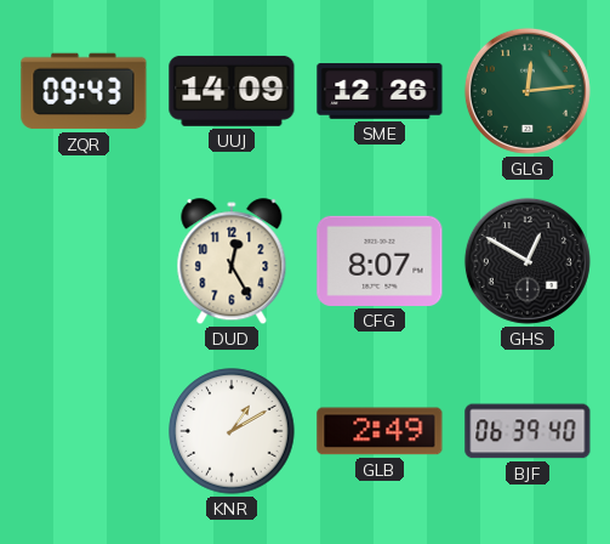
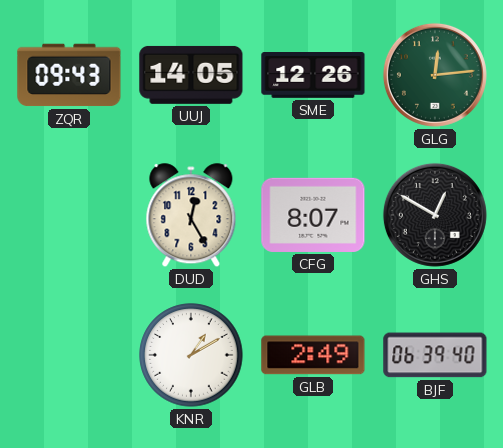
UUJ: 14:09 -> 14:05
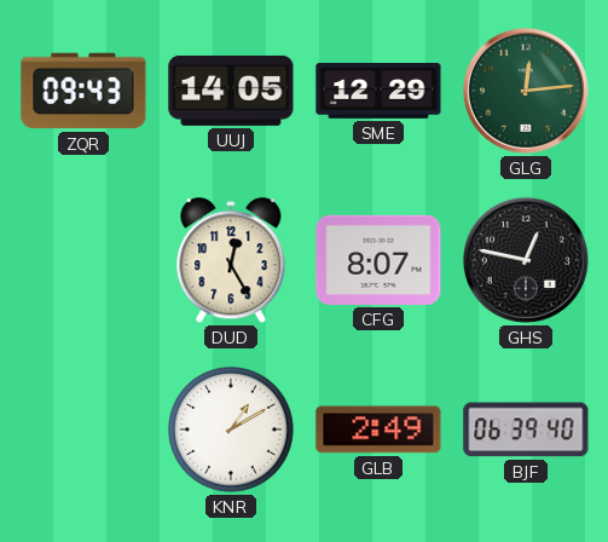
SME: 12:26 -> 12:29
GHS: 12:50 -> 12:47
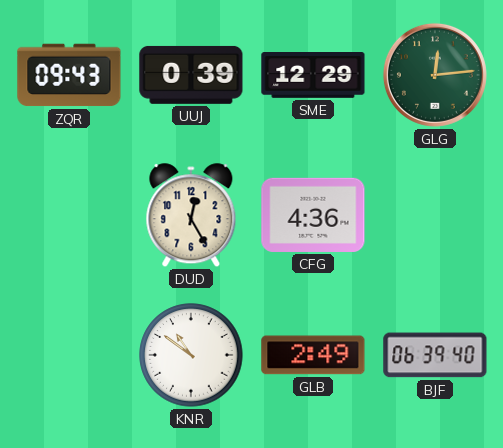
UUJ: 14:05 -> 0:39
CFG: 8:07 -> 4:36
GHS: 12:47 -> none
KNR: 1:10 -> 10:51
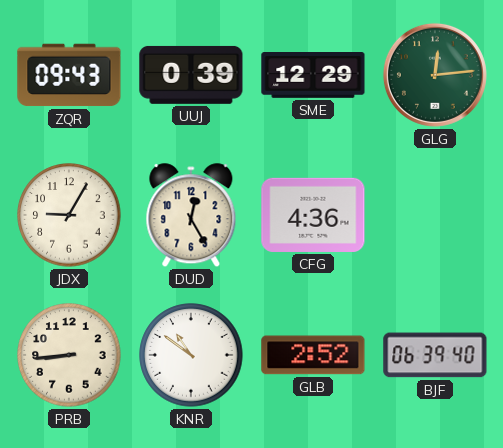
JDX: none -> 9:05
PRB: none -> 8:44
GLB: 2:49 -> 2:52
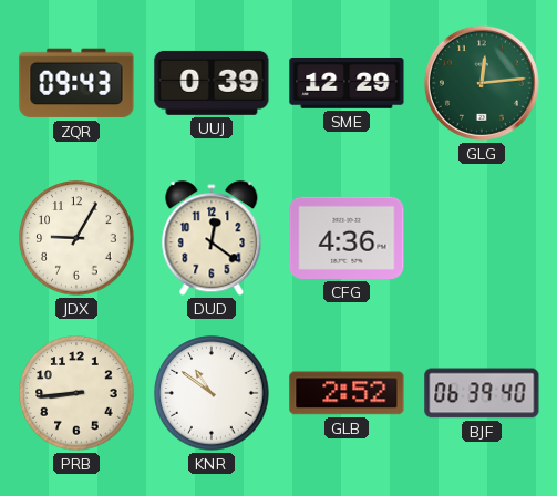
DUD: 12:25 -> 12:21
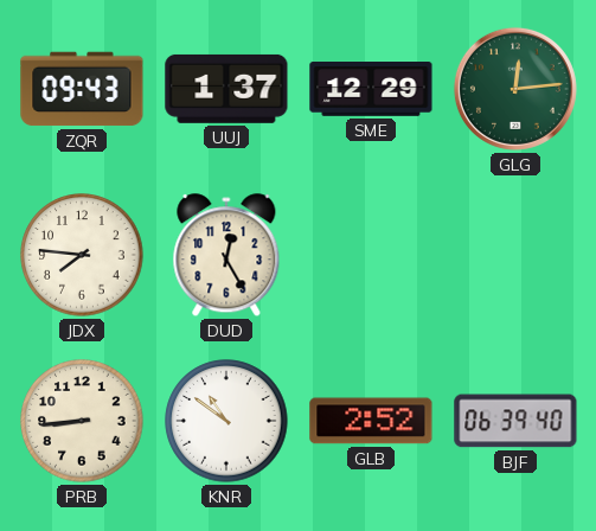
UUJ: 0:39 -> 1:37
JDX: 9:05 -> 7:46
DUD: 12:21 -> 12:25
CFG: 4:36 -> none
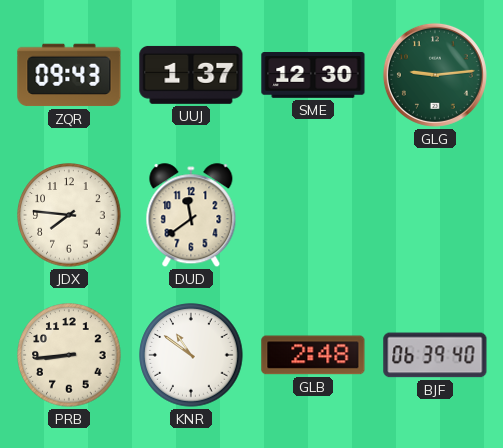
SME: 12:29 -> 12:30
GLG: 12:14 -> 9:14
DUD: 12:25 -> 11:39
GLB: 2:52 -> 2:48
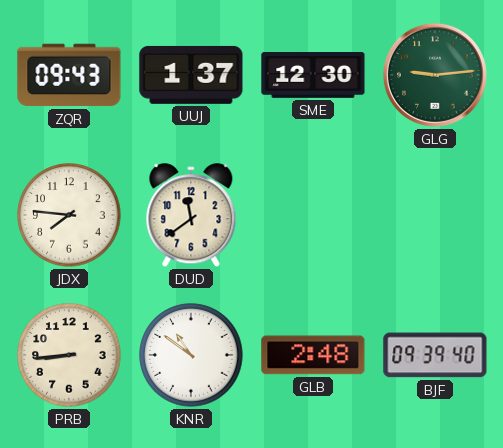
BJF: 06:39 -> 09:39
